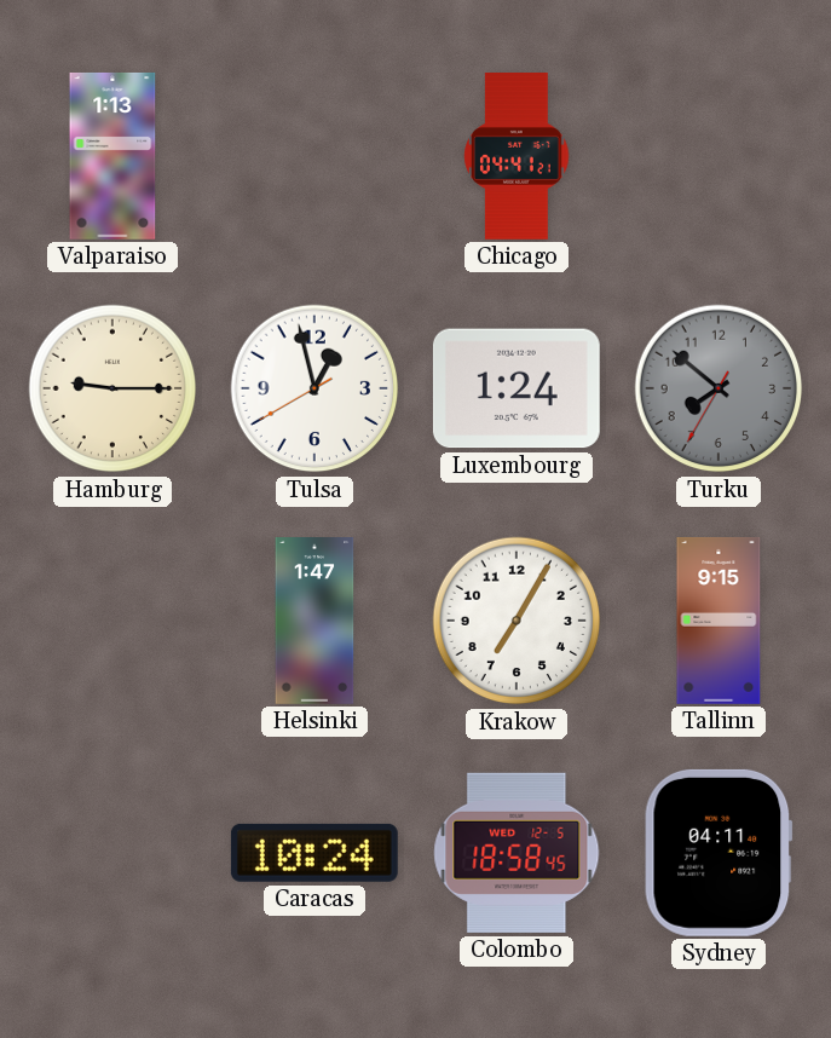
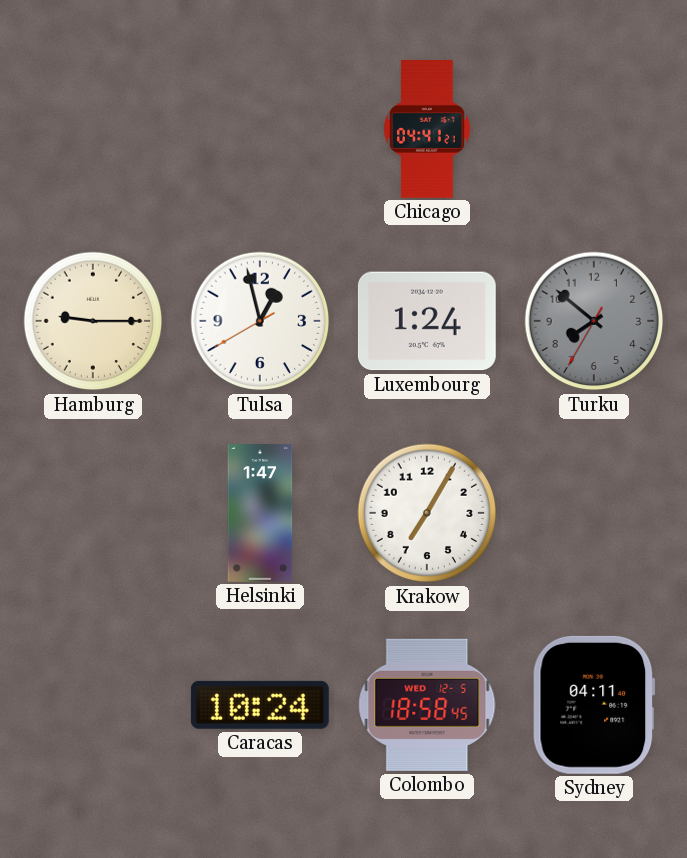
Valparaiso: 1:13 -> none
Tallinn: 9:15 -> none
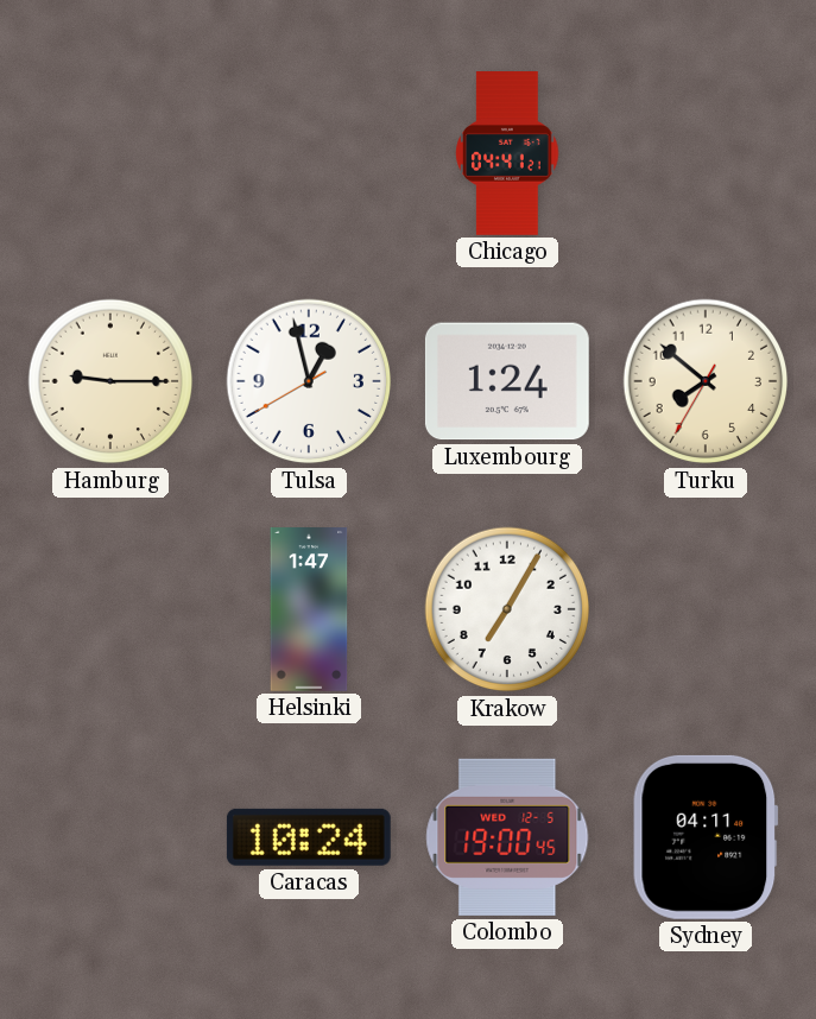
Turku dial: grey -> cream
Colombo: 18:58 -> 19:00
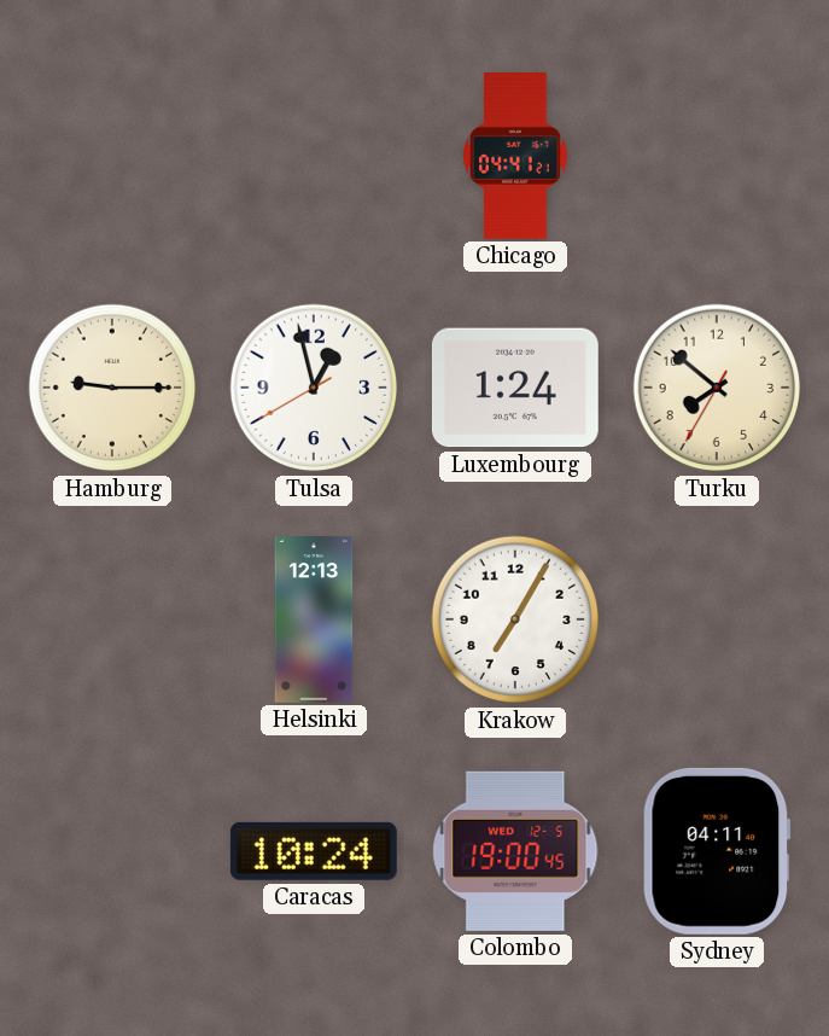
Helsinki: 1:47 -> 12:13
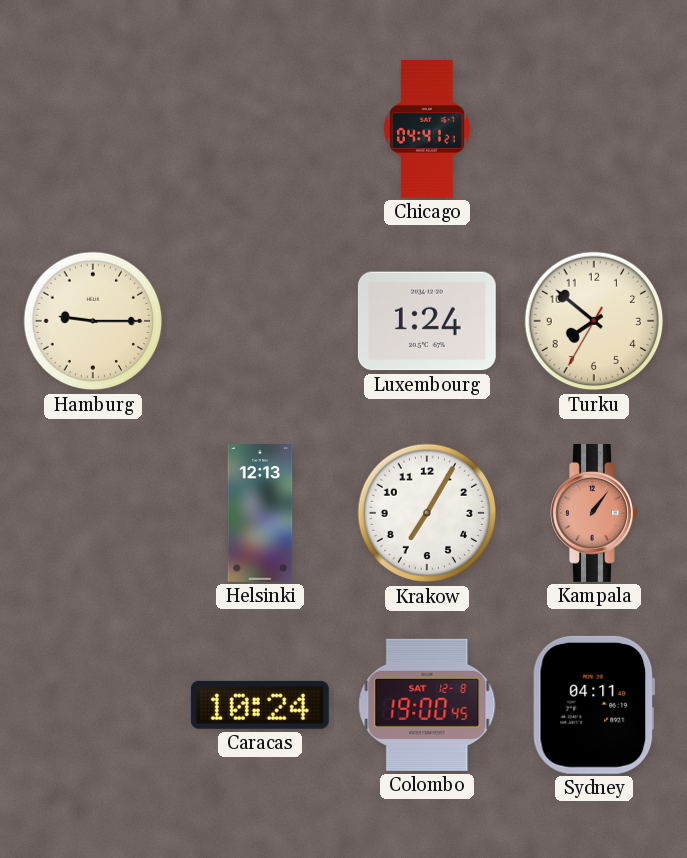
Tulsa: 12:57 -> none
Kampala: none -> 1:06
Colombo date: WED 12-5 -> SAT 12-8
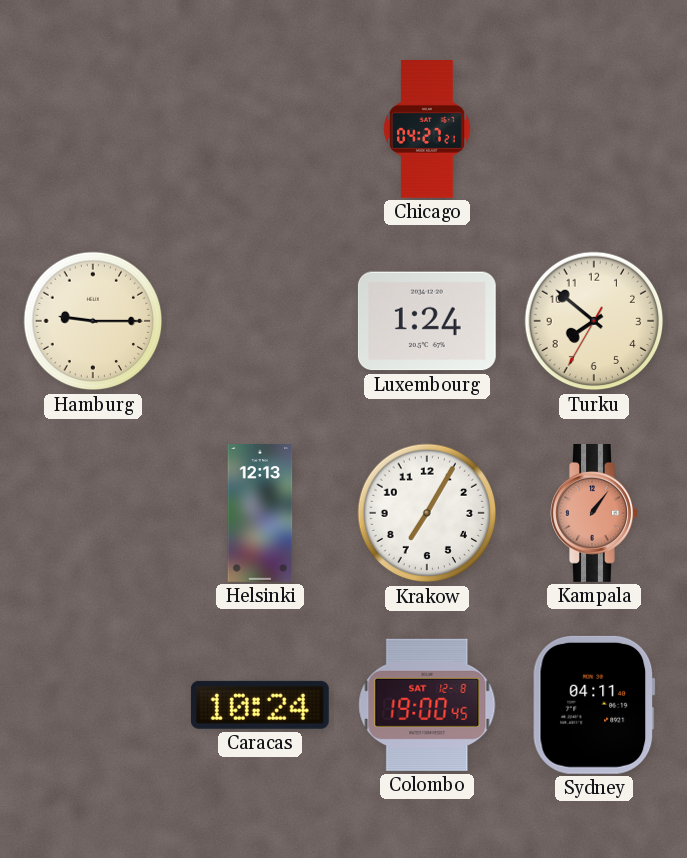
Chicago: 04:41 -> 04:27
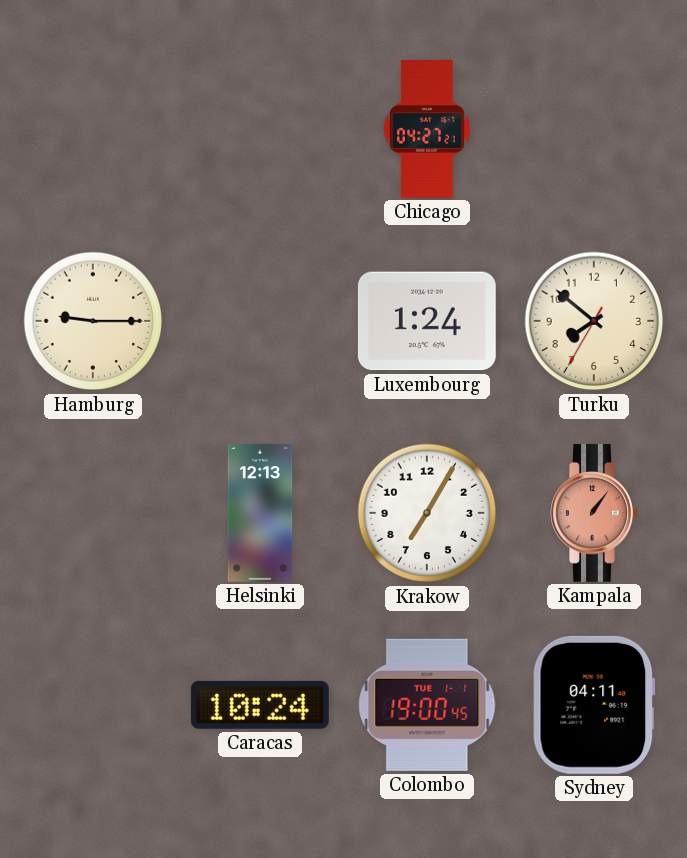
Colombo date: SAT 12-8 -> TUE 1-1
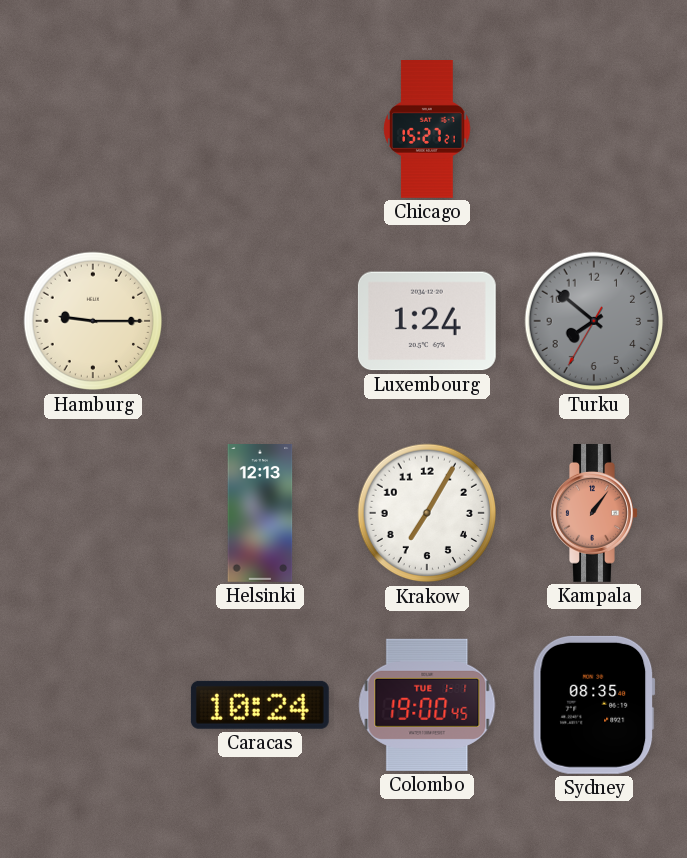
Chicago: 04:27 -> 15:27
Turku dial: cream -> grey
Sydney: 04:11 -> 08:35
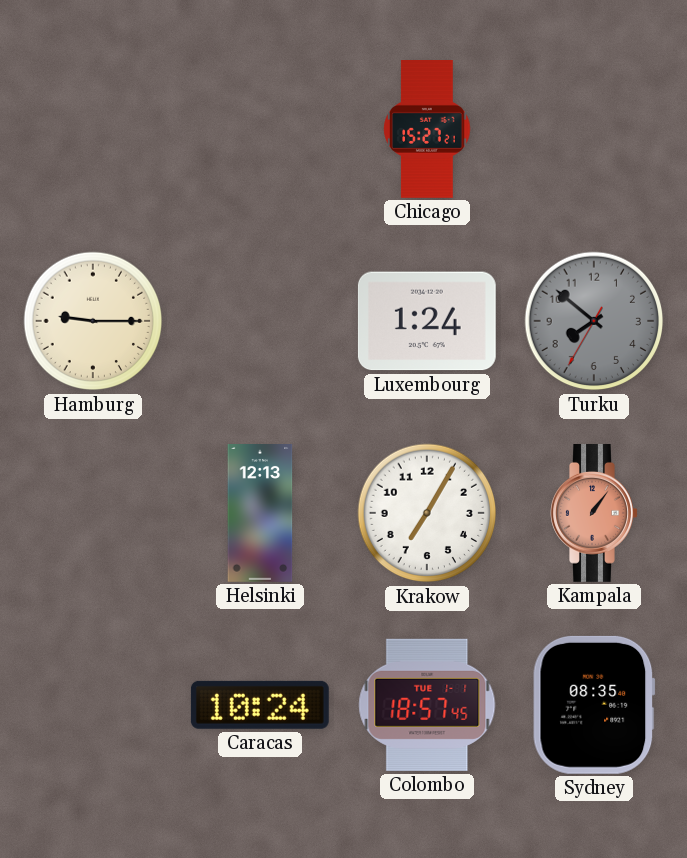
Colombo: 19:00 -> 18:57
